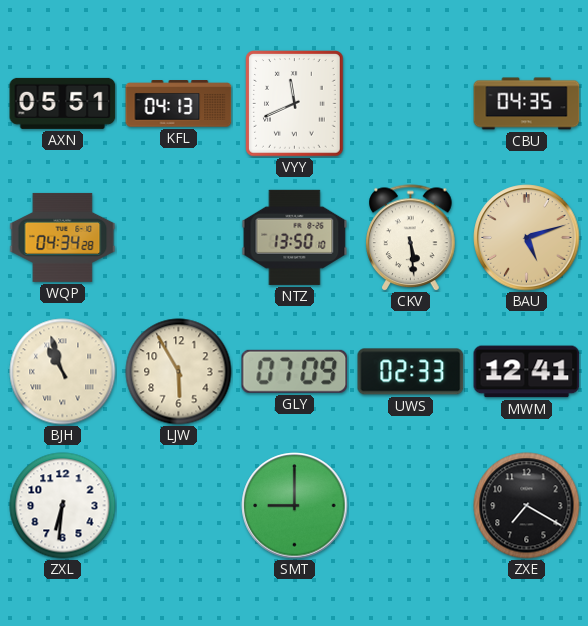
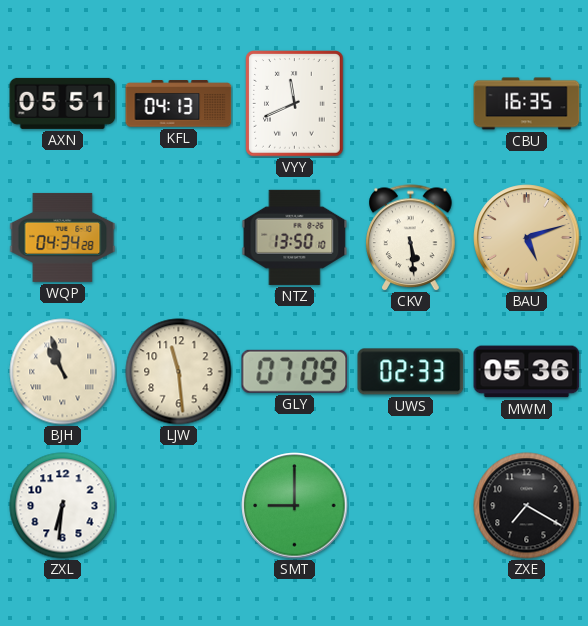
CBU: 04:35 -> 16:35
LJW: 5:55 -> 11:29
MWM: 12:41 -> 05:36
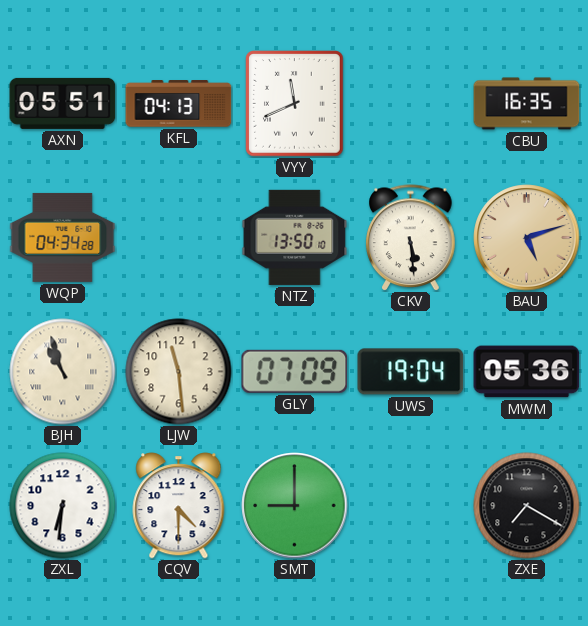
UWS: 02:33 -> 19:04
CQV: none -> 4:30
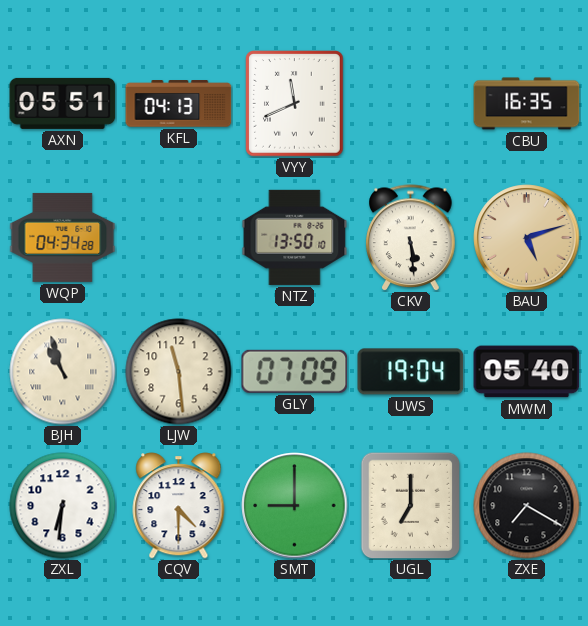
MWM: 05:36 -> 05:40
UGL: none -> 7:00
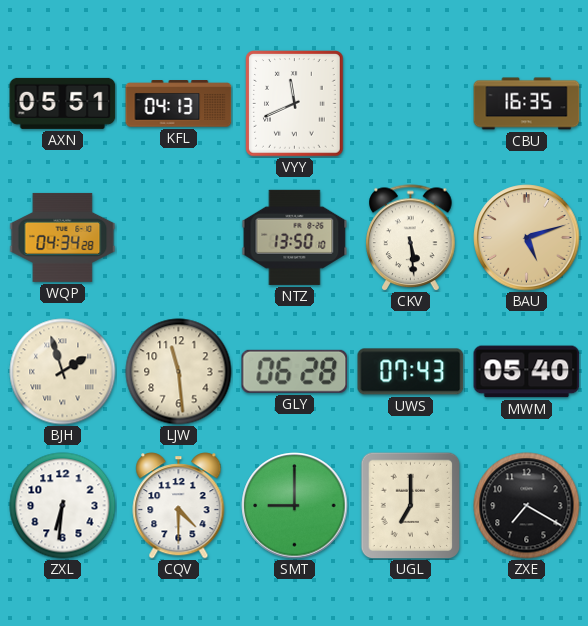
BJH: 10:57 -> 1:57
GLY: 07:09 -> 06:28
UWS: 19:04 -> 07:43
